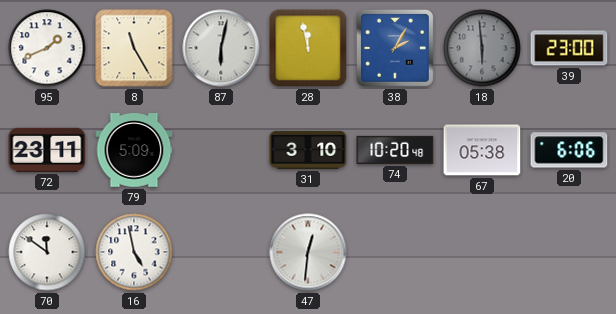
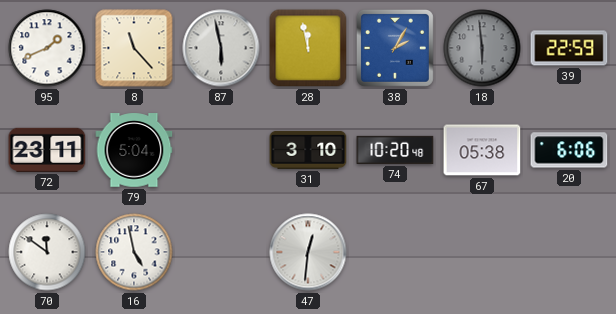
8: 11:25 -> 11:23
87: 6:02 -> 5:58
39: 23:00 -> 22:59
79: 5:09 -> 5:04
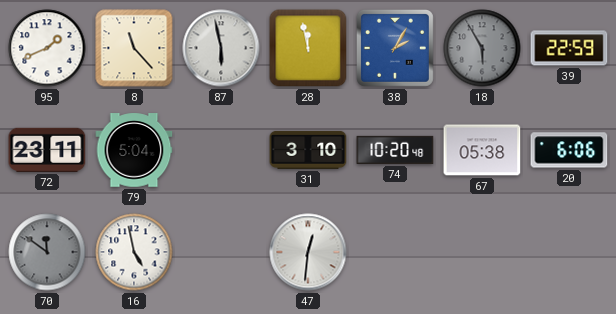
18: 5:59 -> 5:55
70 dial: white -> grey
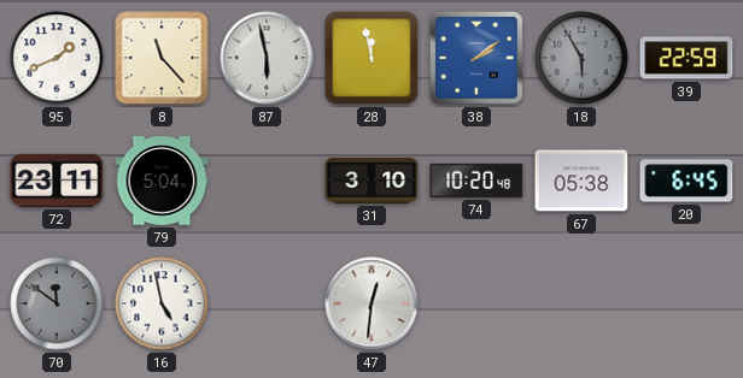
38: 2:05 -> 2:09
20: 6:06 -> 6:45
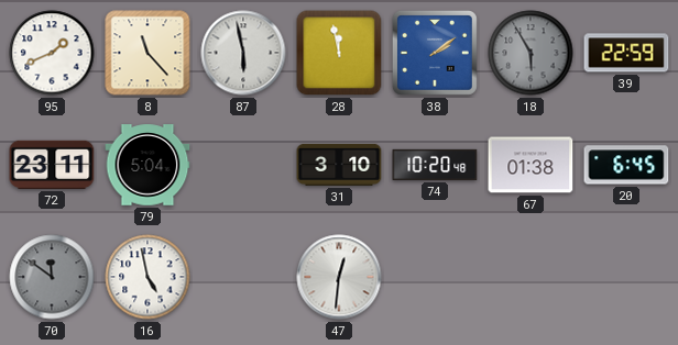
67: 05:38 -> 01:38
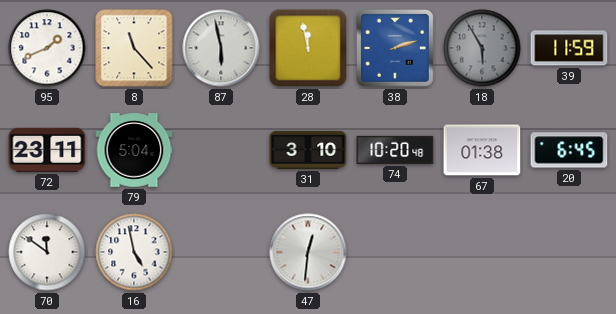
38: 2:09 -> 2:12
39: 22:59 -> 11:59
70 dial: grey -> white
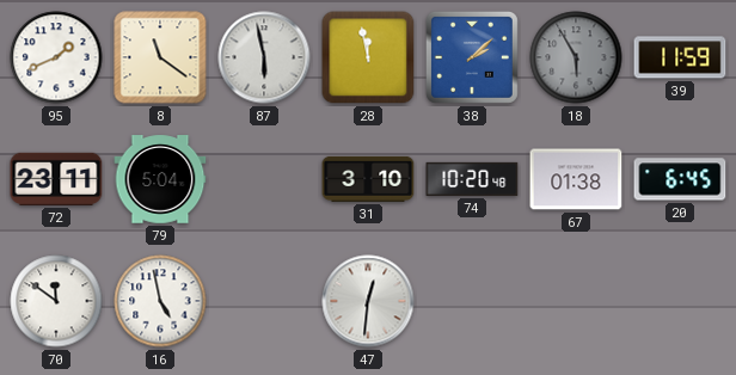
8: 11:23 -> 11:21
38: 2:12 -> 2:08
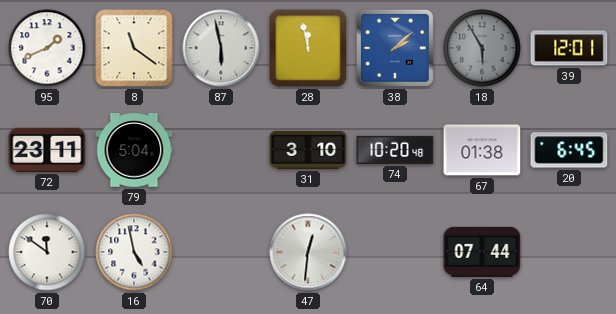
39: 11:59 -> 12:01
64: none -> 07:44
